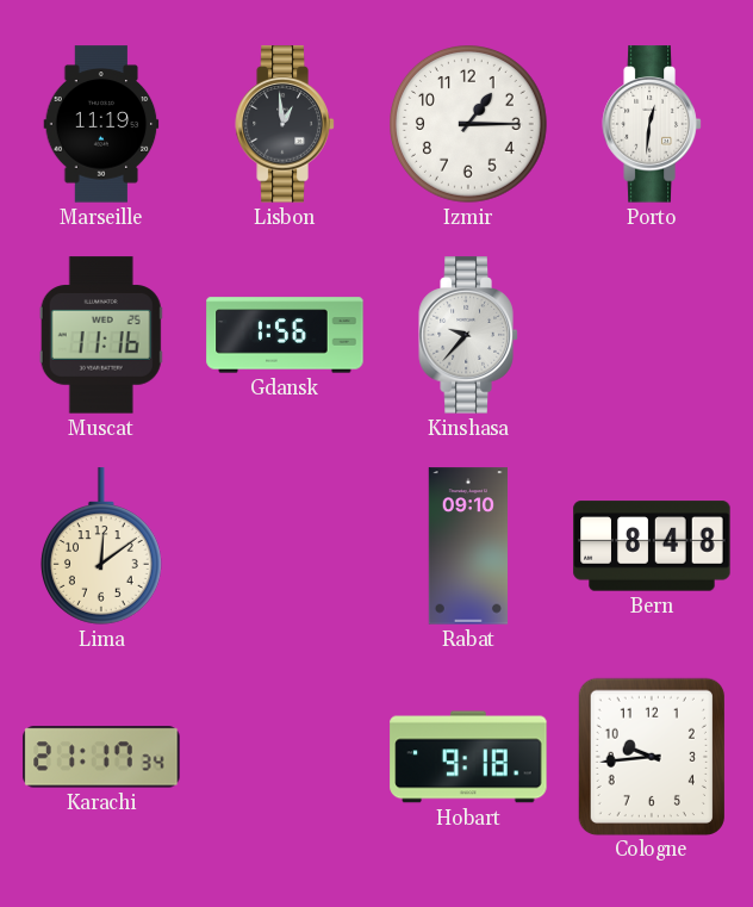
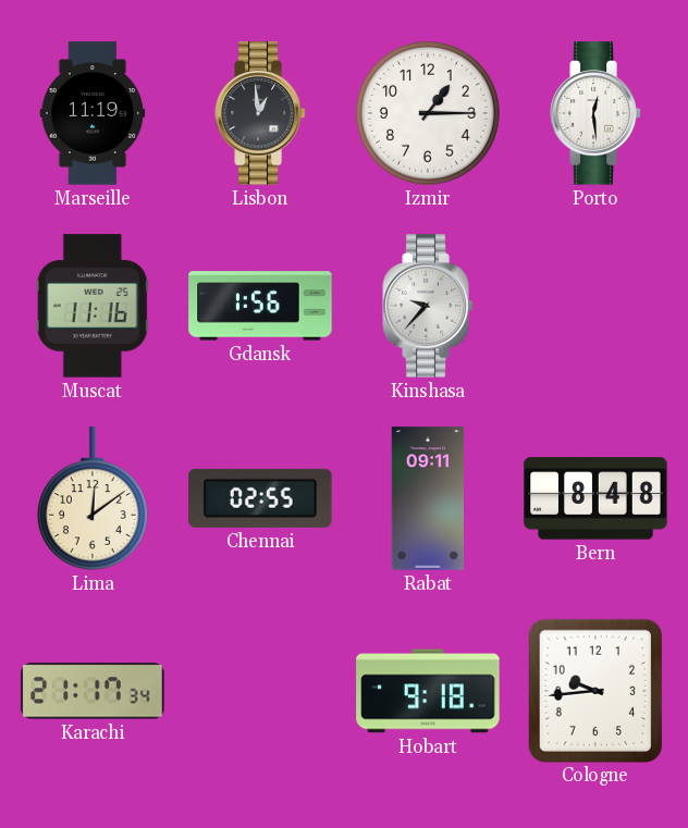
Porto: 12:31 -> 12:29
Chennai: none -> 02:55
Rabat: 09:10 -> 09:11
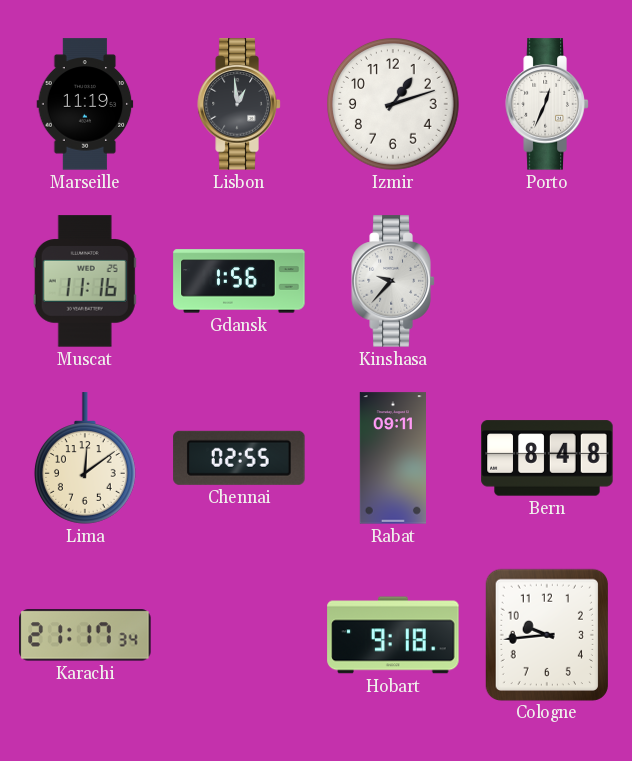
Izmir: 1:15 -> 1:12
Porto: 12:29 -> 12:34
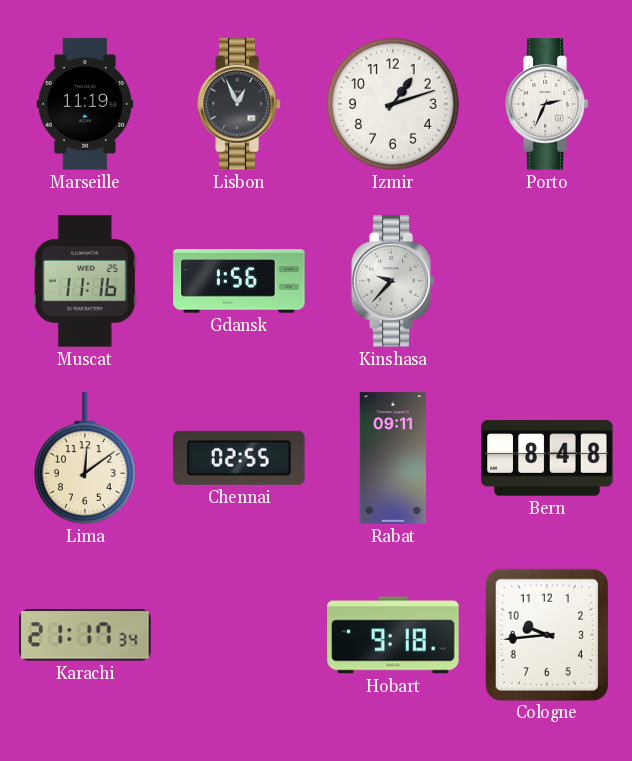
Lisbon: 12:59 -> 12:56
Porto: 12:34 -> 2:34
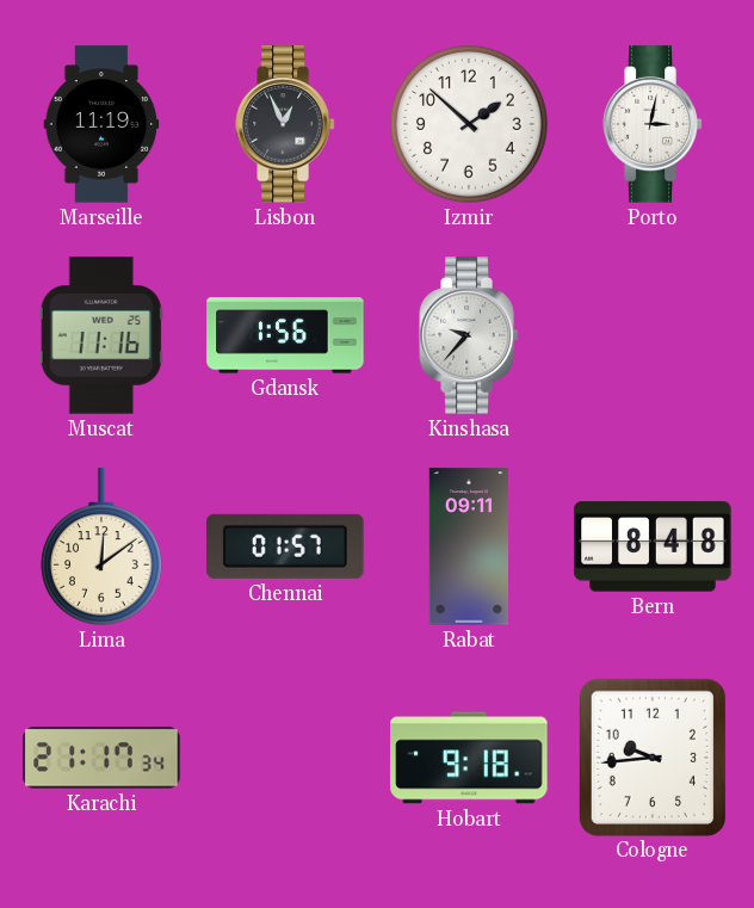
Izmir: 1:12 -> 1:52
Porto: 2:34 -> 3:02
Chennai: 02:55 -> 01:57
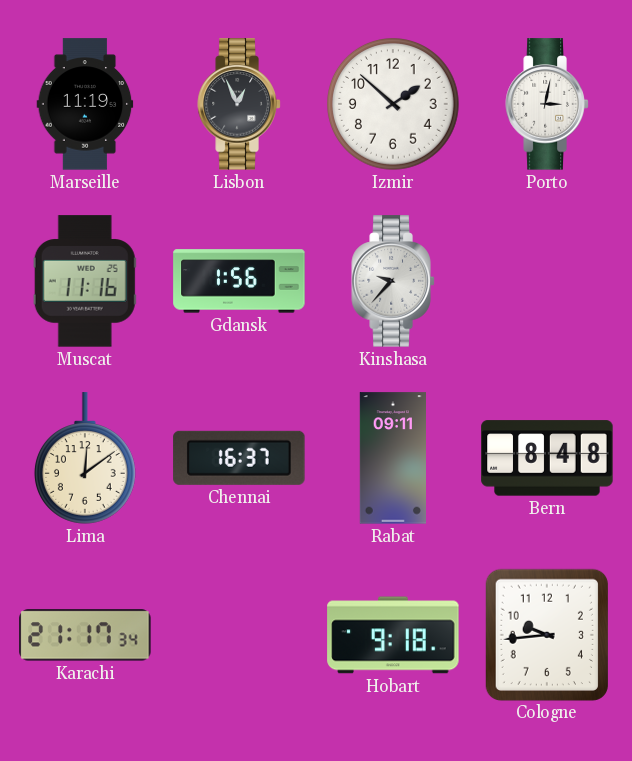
Chennai: 01:57 -> 16:37
